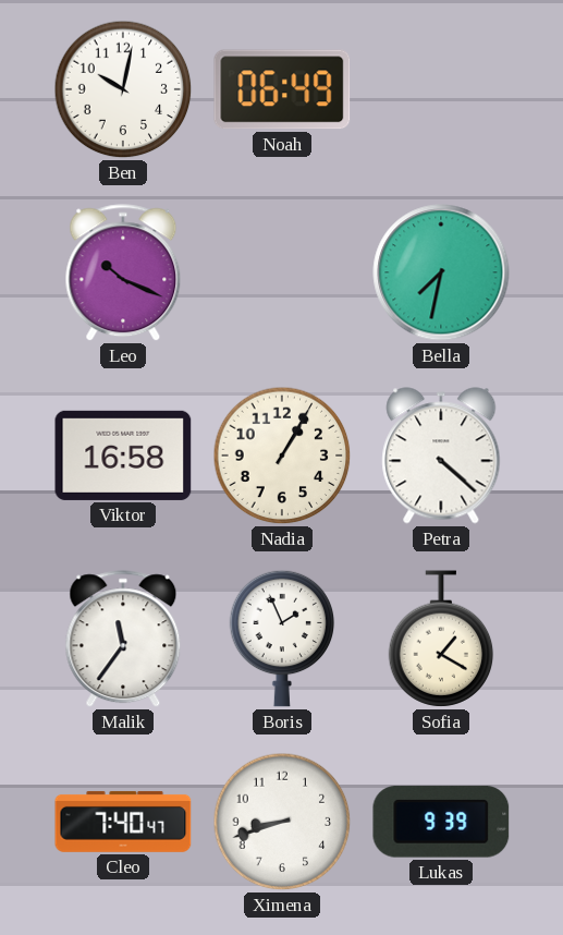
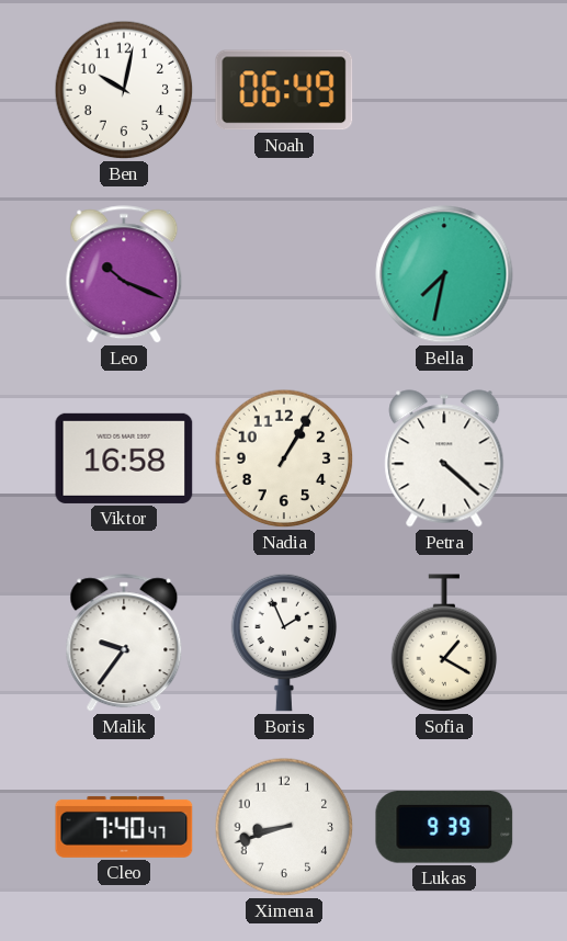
Malik: 11:36 -> 9:36
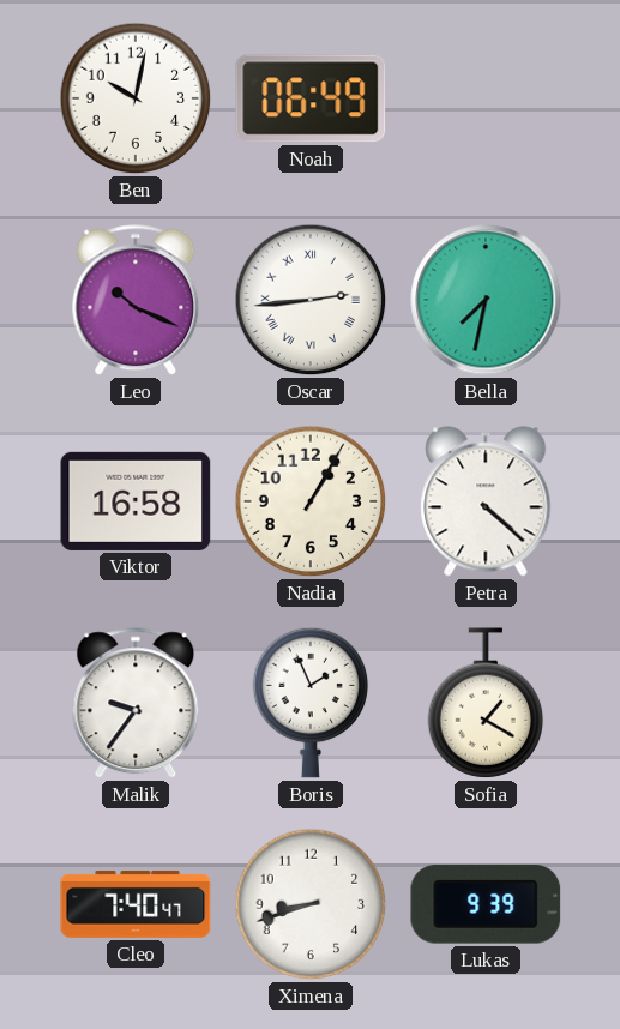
Oscar: none -> 2:44
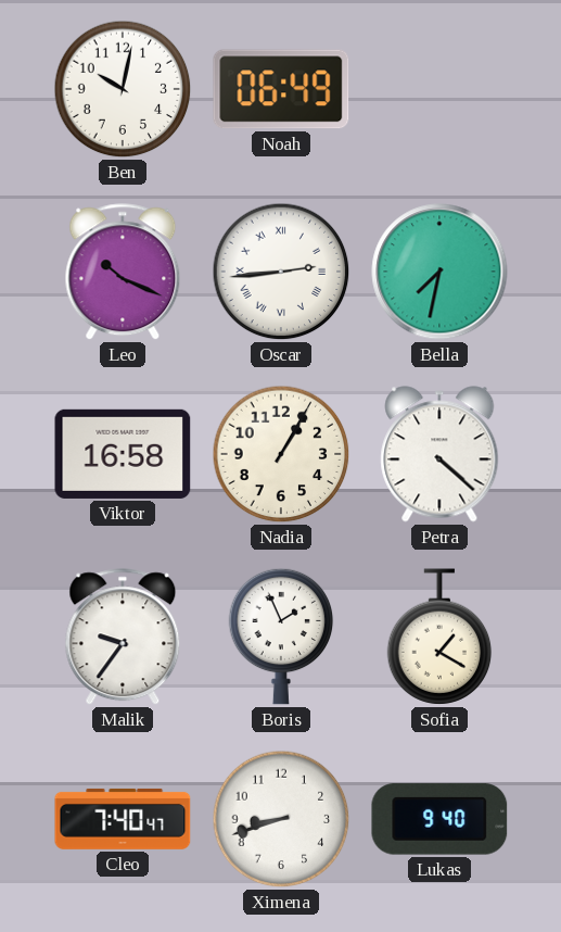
Lukas: 9:39 -> 9:40
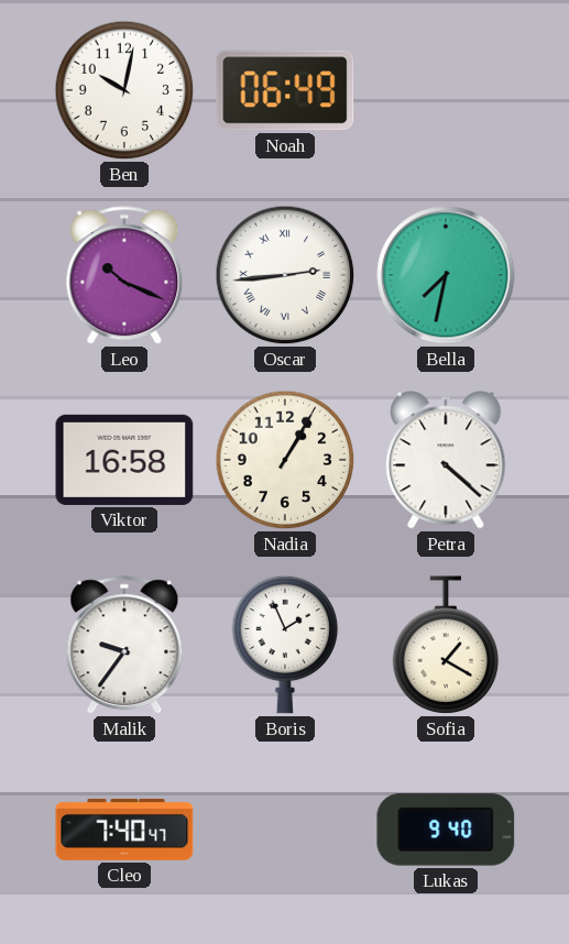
Ximena: 8:42 -> none
